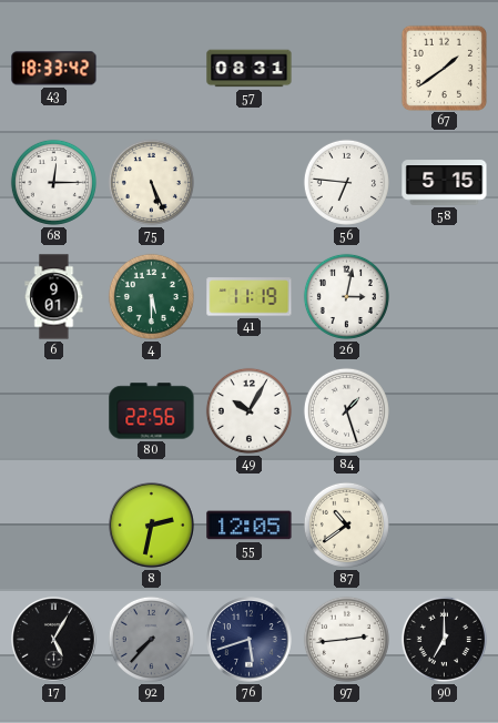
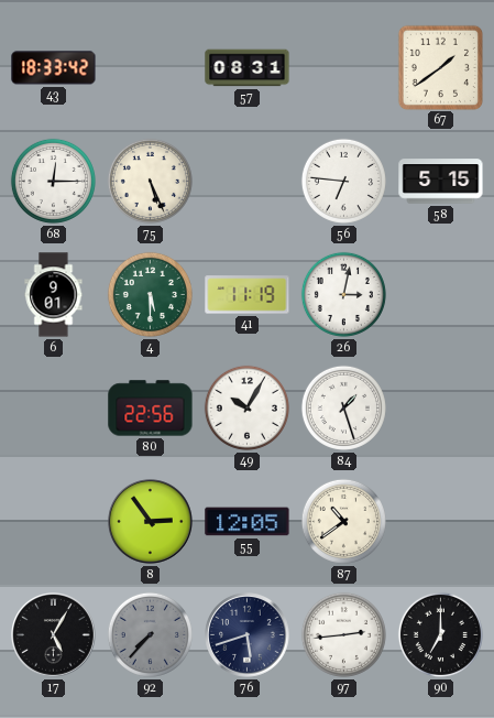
8: 2:32 -> 2:54
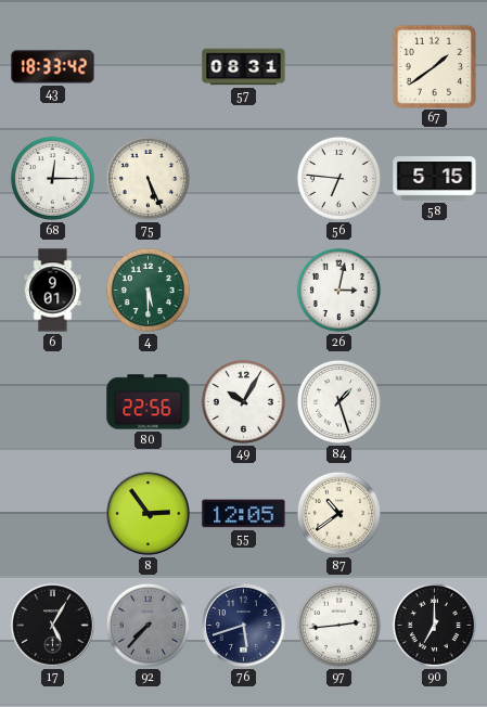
41: 11:19 -> none
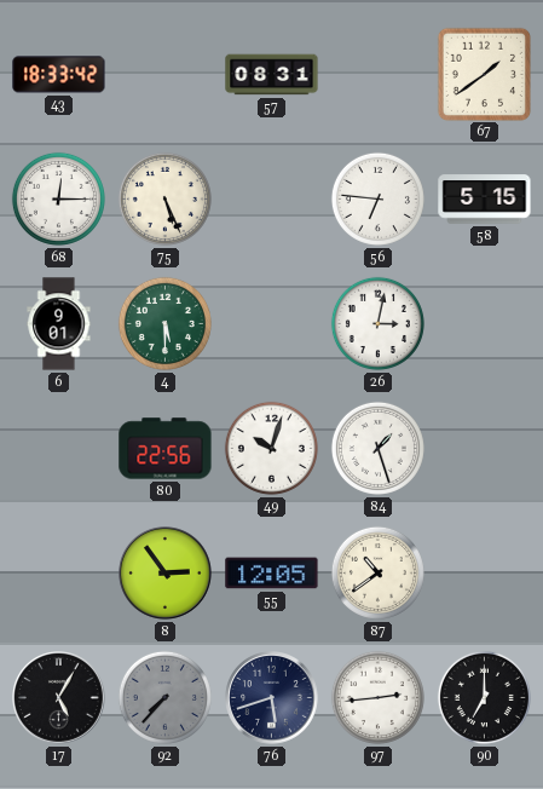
49: 10:05 -> 10:03
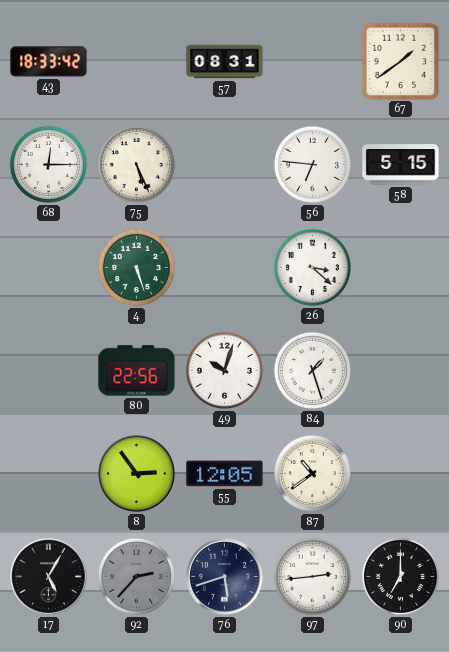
6: 9:01 -> none
4: 5:30 -> 5:27
26: 3:02 -> 3:22
92: 7:37 -> 2:37
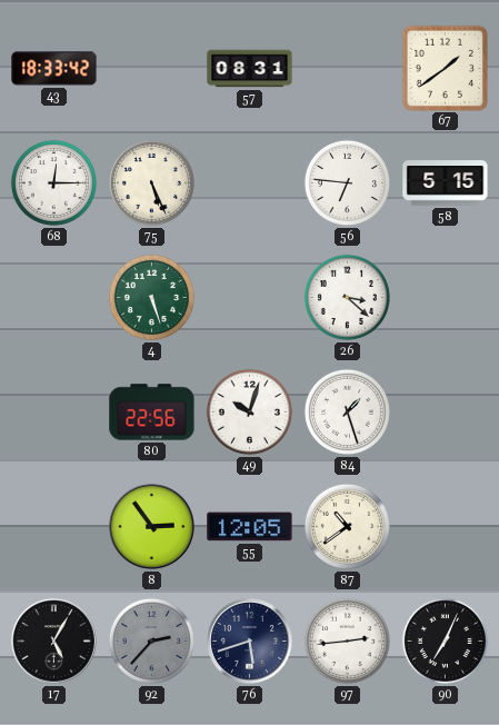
90: 7:00 -> 7:04
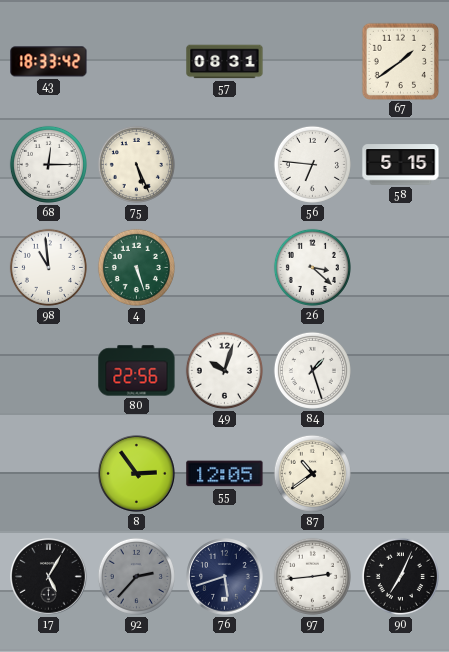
98: none -> 10:59
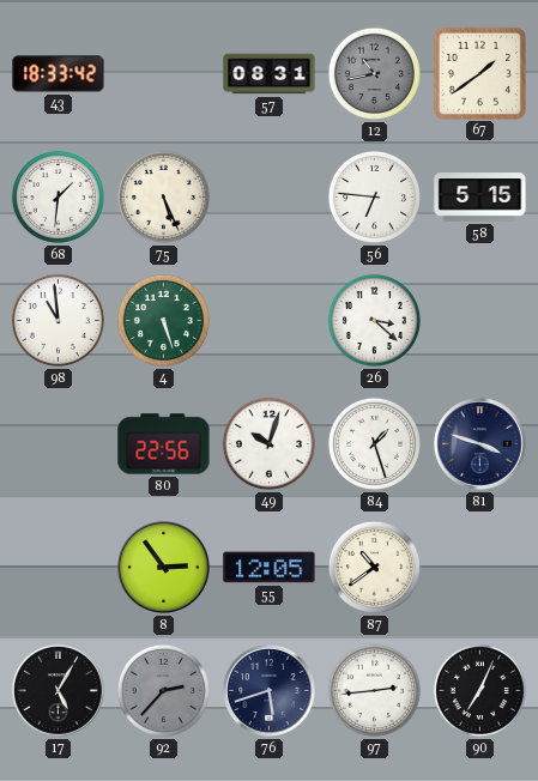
12: none -> 10:43
68: 12:15 -> 1:31
81: none -> 3:48
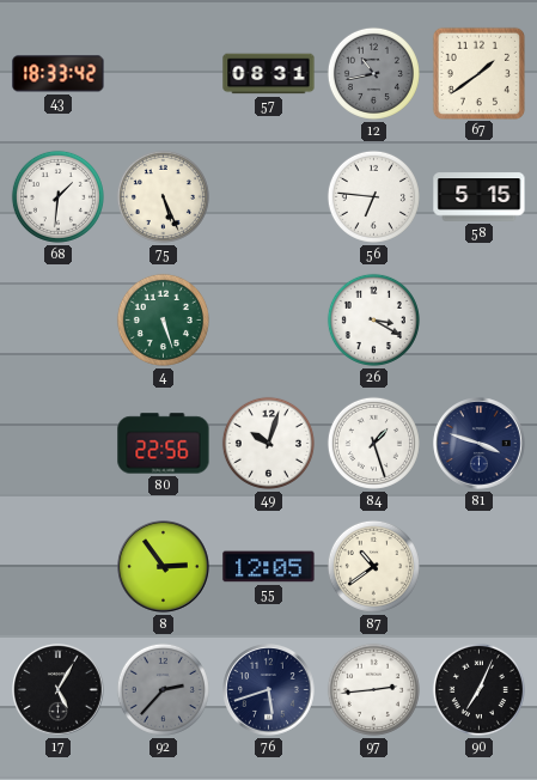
98: 10:59 -> none
26: 3:22 -> 3:20
